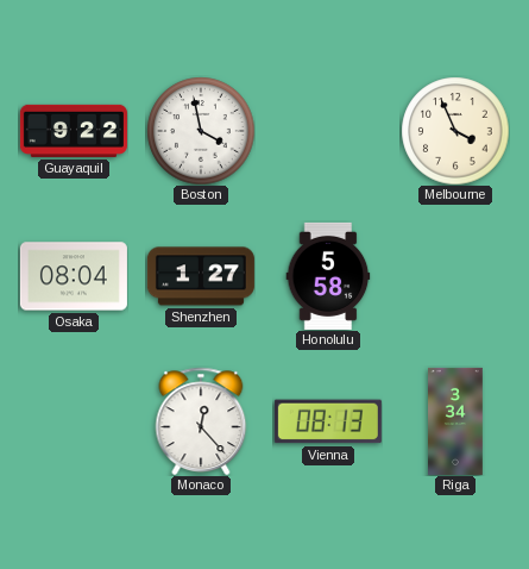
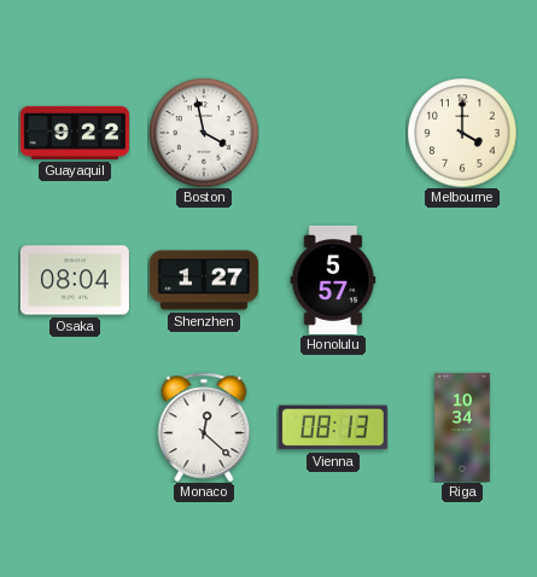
Melbourne: 3:56 -> 4:00
Honolulu: 5:58 -> 5:57
Monaco: 12:23 -> 12:22
Riga: 3:34 -> 10:34
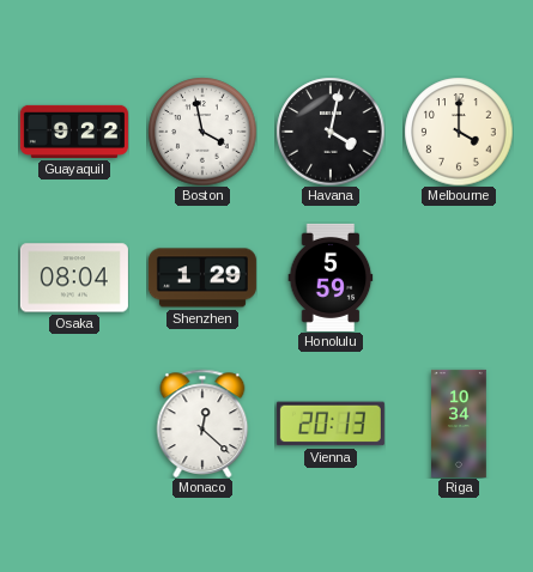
Havana: none -> 4:02
Shenzhen: 1:27 -> 1:29
Honolulu: 5:57 -> 5:59
Vienna: 08:13 -> 20:13
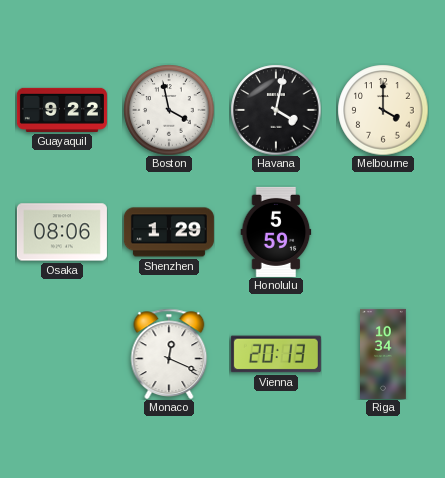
Osaka: 08:04 -> 08:06
Monaco: 12:22 -> 12:19
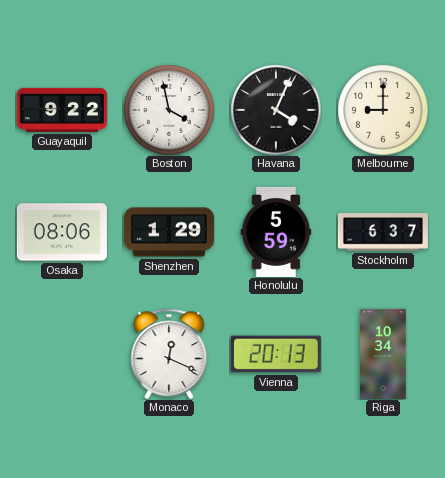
Havana: 4:02 -> 4:04
Melbourne: 4:00 -> 9:00
Stockholm: none -> 6:37
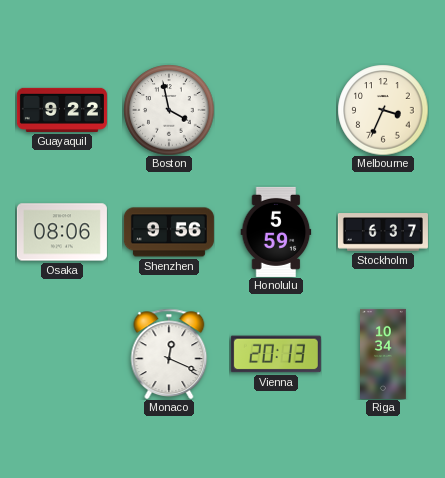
Havana: 4:04 -> none
Melbourne: 9:00 -> 3:34
Shenzhen: 1:29 -> 9:56
